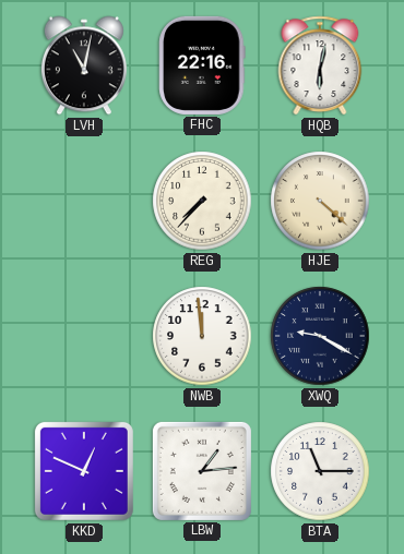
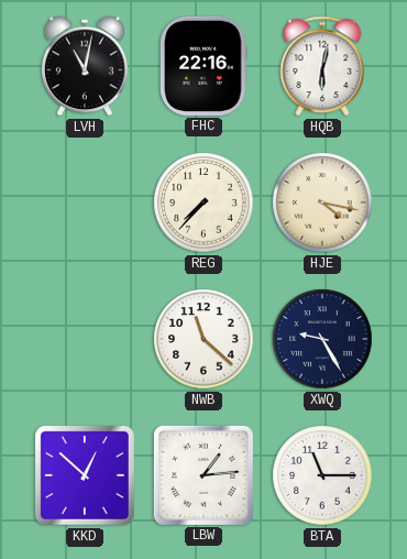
HJE: 4:22 -> 4:17
NWB: 11:59 -> 11:22
XWQ: 9:20 -> 9:25
KKD: 12:49 -> 12:52
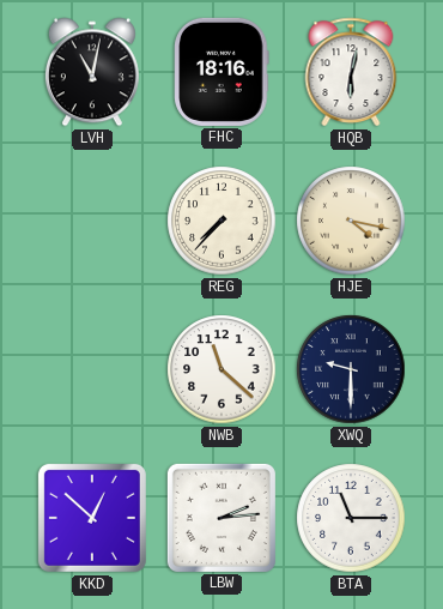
FHC: 22:16 -> 18:16
XWQ: 9:25 -> 9:30
LBW: 1:14 -> 2:14
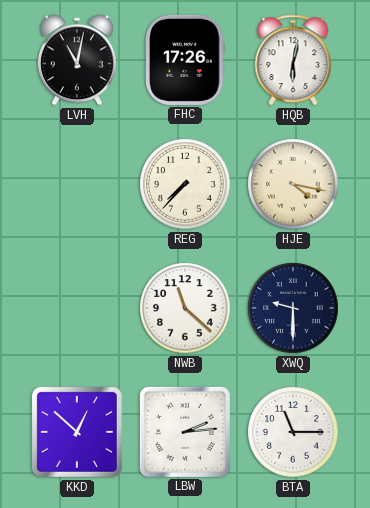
FHC: 18:16 -> 17:26
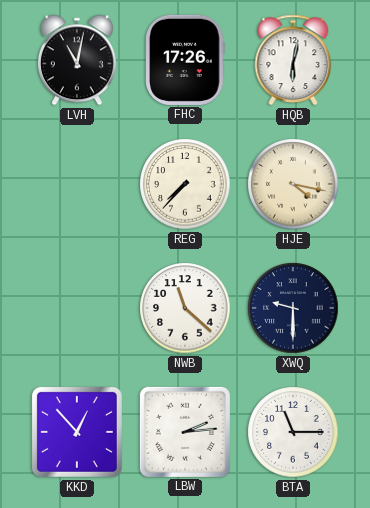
KKD: 12:52 -> 12:53
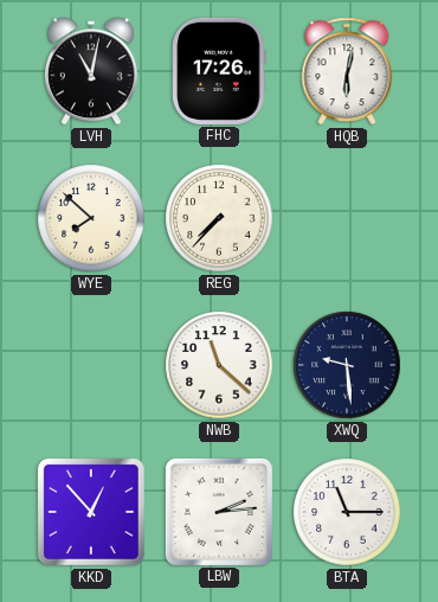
WYE: none -> 7:52
HJE: 4:17 -> none
XWQ: 9:30 -> 9:29
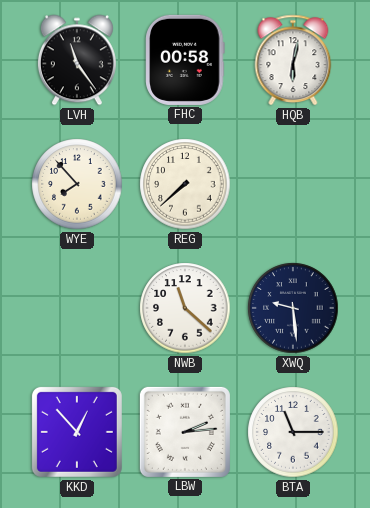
LVH: 11:02 -> 11:24
FHC: 17:26 -> 00:58
WYE: 7:52 -> 7:53
REG: 7:37 -> 7:38
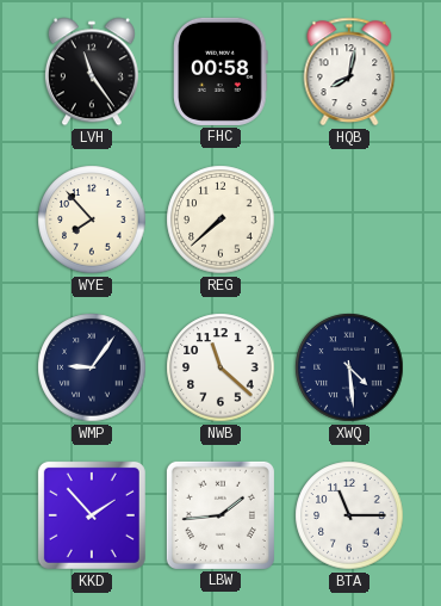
HQB: 6:02 -> 8:02
WMP: none -> 9:06
XWQ: 9:29 -> 4:29
KKD: 12:53 -> 1:53
LBW: 2:14 -> 1:44
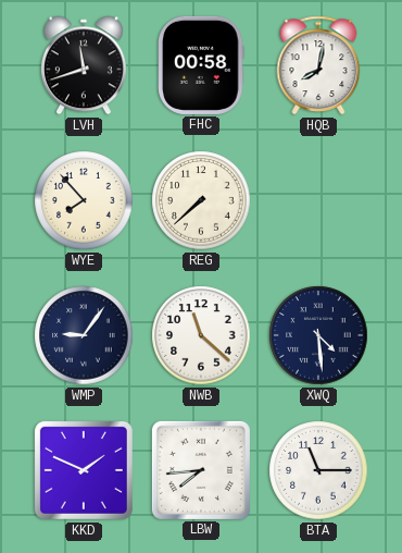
LVH: 11:24 -> 11:42
KKD: 1:53 -> 1:49
LBW: 1:44 -> 7:44
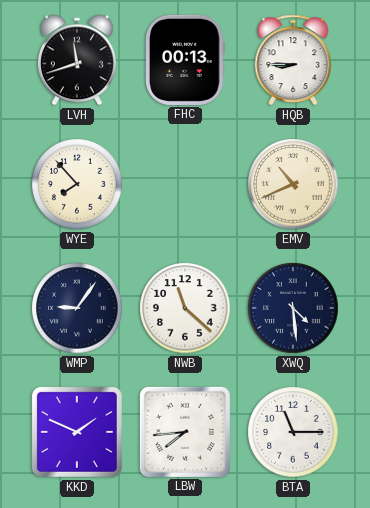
FHC: 00:58 -> 00:13
HQB: 8:02 -> 8:45
REG: 7:38 -> none
EMV: none -> 10:41
